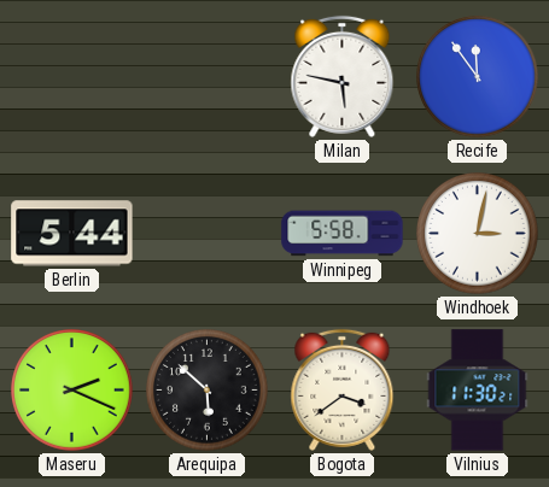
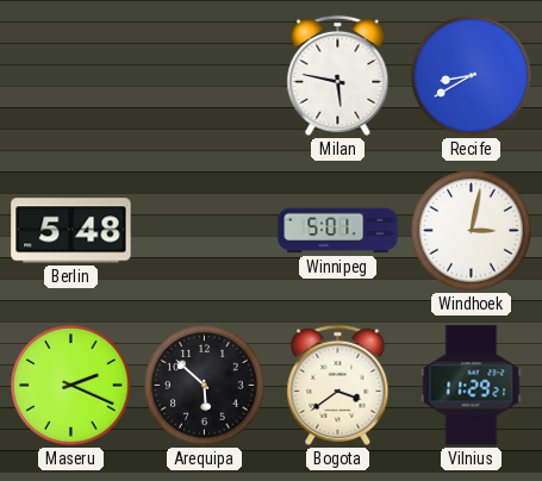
Recife: 11:54 -> 8:40
Berlin: 5:44 -> 5:48
Winnipeg: 5:58 -> 5:01
Vilnius: 11:30 -> 11:29
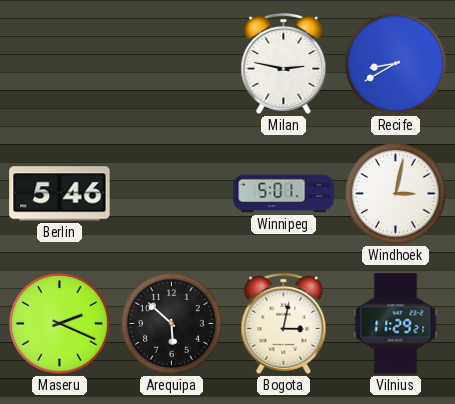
Milan: 5:47 -> 2:47
Berlin: 5:48 -> 5:46
Bogota: 3:39 -> 3:02
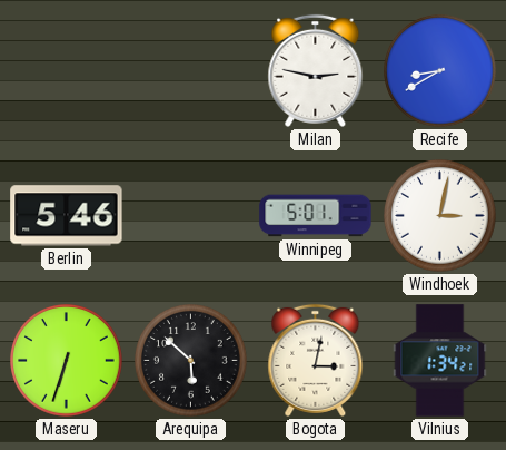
Maseru: 2:19 -> 6:33
Vilnius: 11:29 -> 1:34
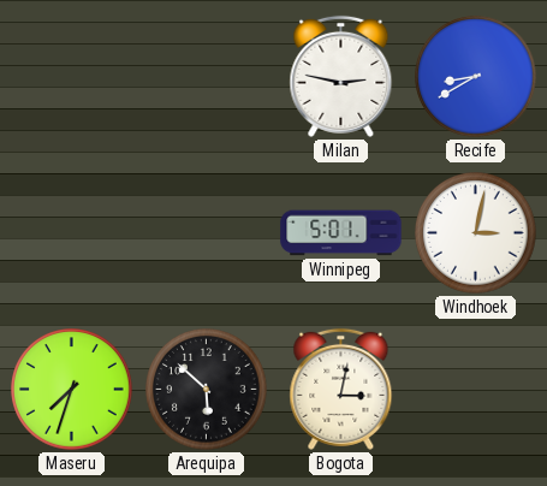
Berlin: 5:46 -> none
Maseru: 6:33 -> 7:33
Vilnius: 1:34 -> none
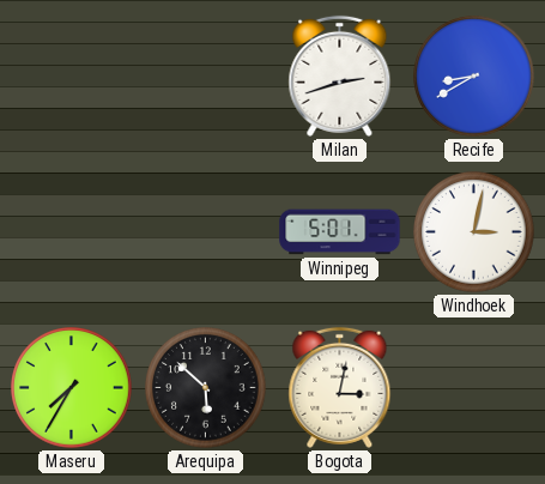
Milan: 2:47 -> 2:42
Maseru: 7:33 -> 7:35
